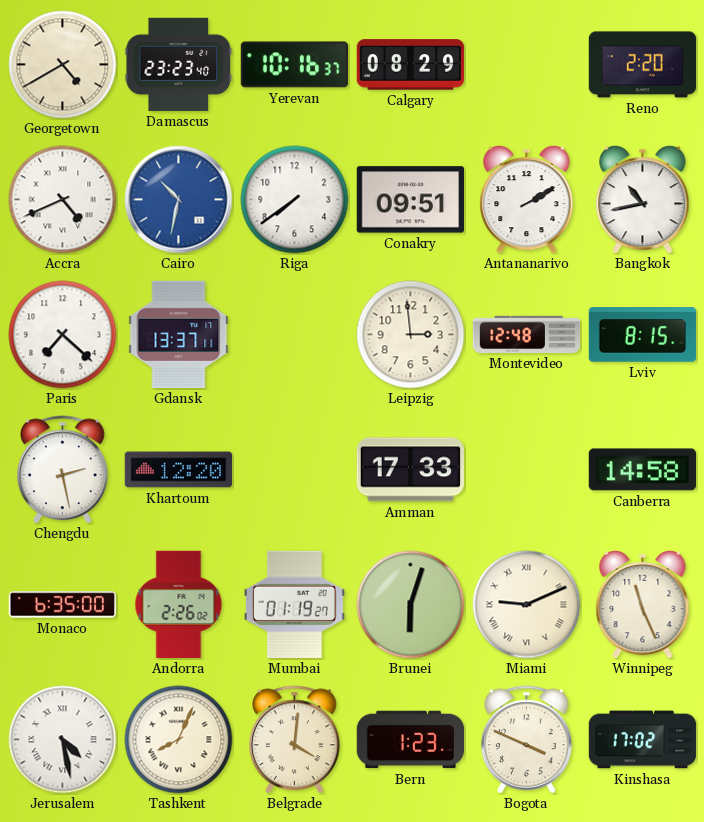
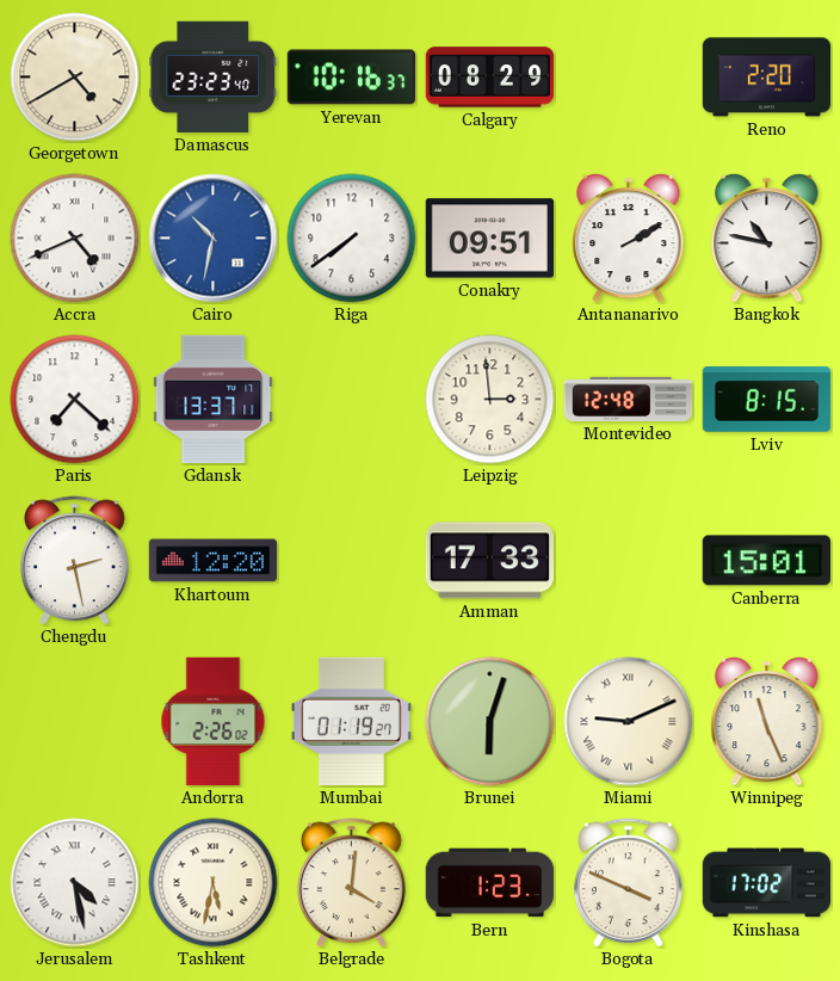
Bangkok: 10:43 -> 10:47
Canberra: 14:58 -> 15:01
Monaco: 6:35 -> none
Tashkent: 8:04 -> 5:32
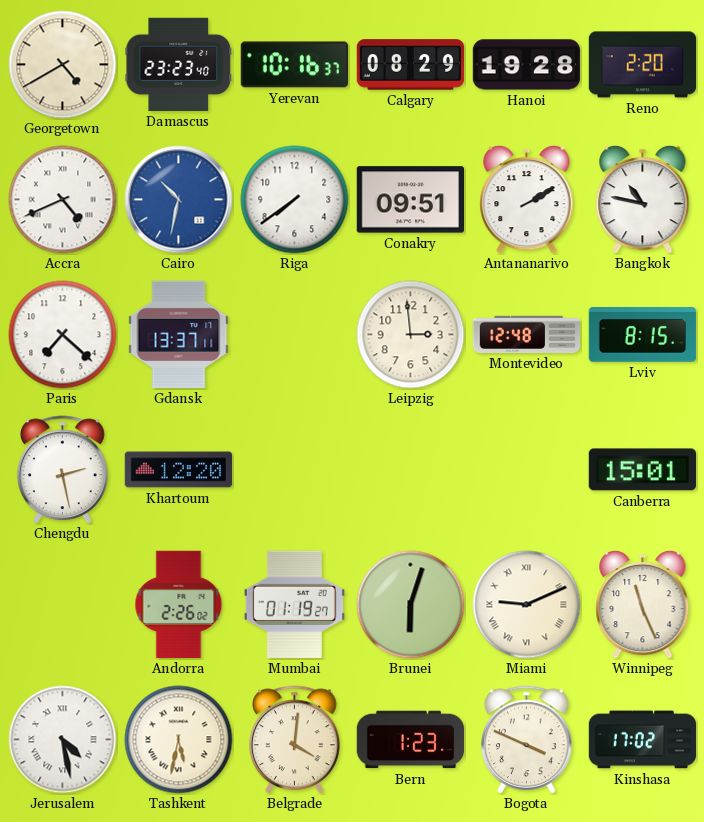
Hanoi: none -> 19:28
Amman: 17:33 -> none
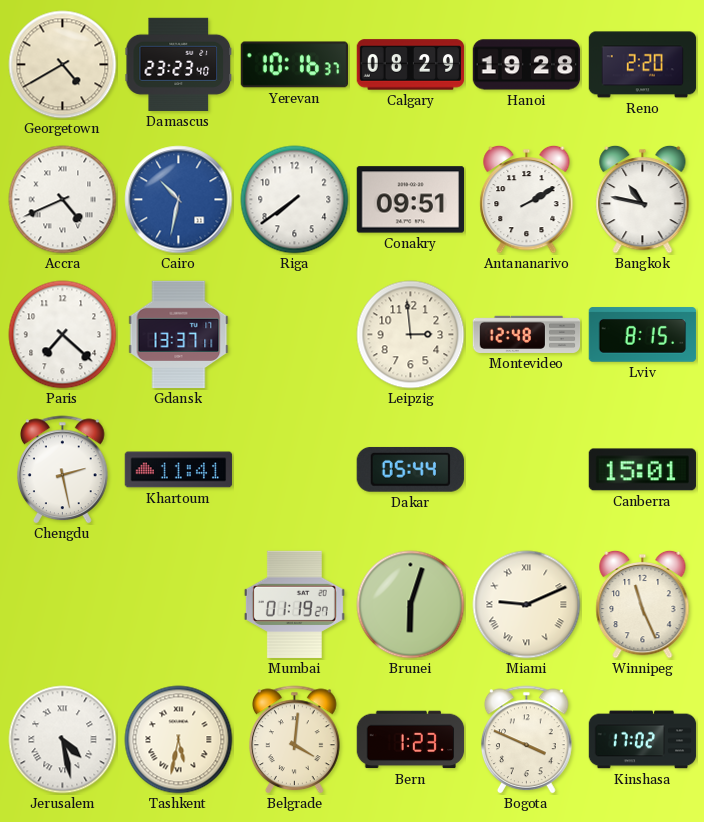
Khartoum: 12:20 -> 11:41
Dakar: none -> 05:44
Andorra: 2:26 -> none
